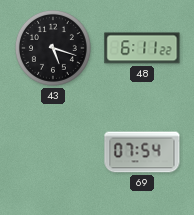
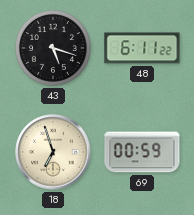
18: none -> 6:57
69: 07:54 -> 00:59
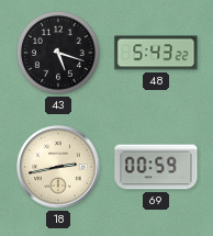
48: 6:11 -> 5:43
18: 6:57 -> 2:43
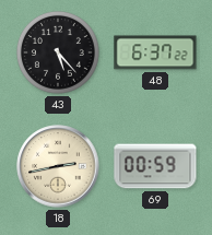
43: 5:18 -> 5:23
48: 5:43 -> 6:37
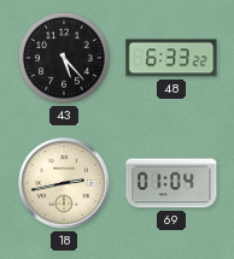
48: 6:37 -> 6:33
69: 00:59 -> 01:04
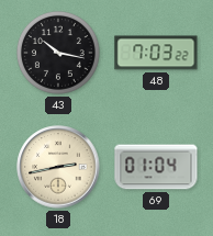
43: 5:23 -> 10:17
48: 6:33 -> 7:03
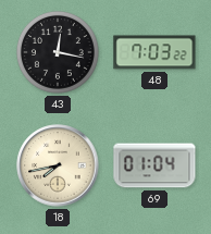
43: 10:17 -> 12:17
18: 2:43 -> 7:43
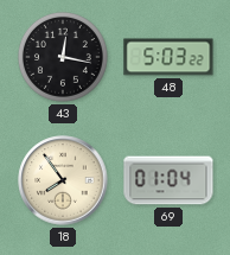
48: 7:03 -> 5:03
18: 7:43 -> 7:54
